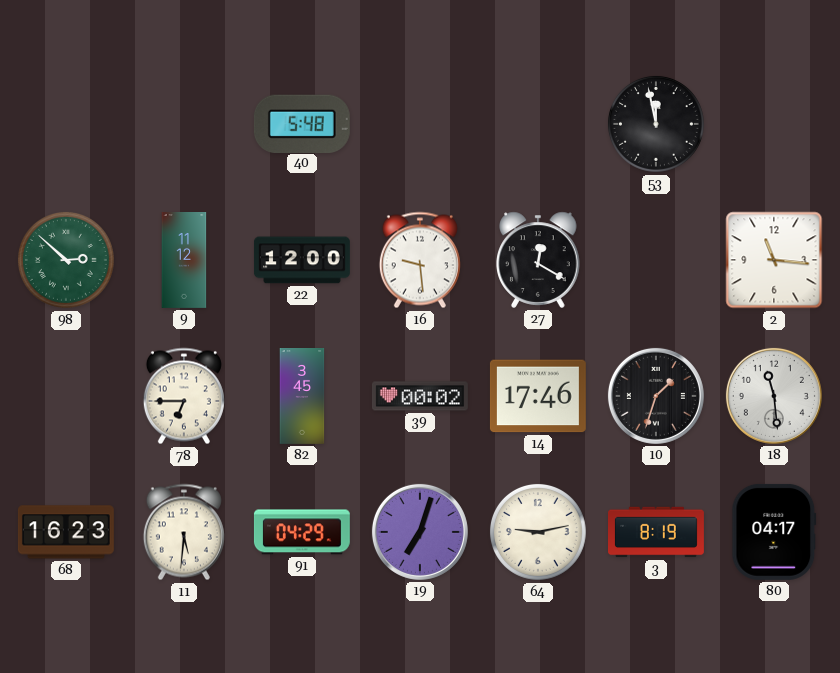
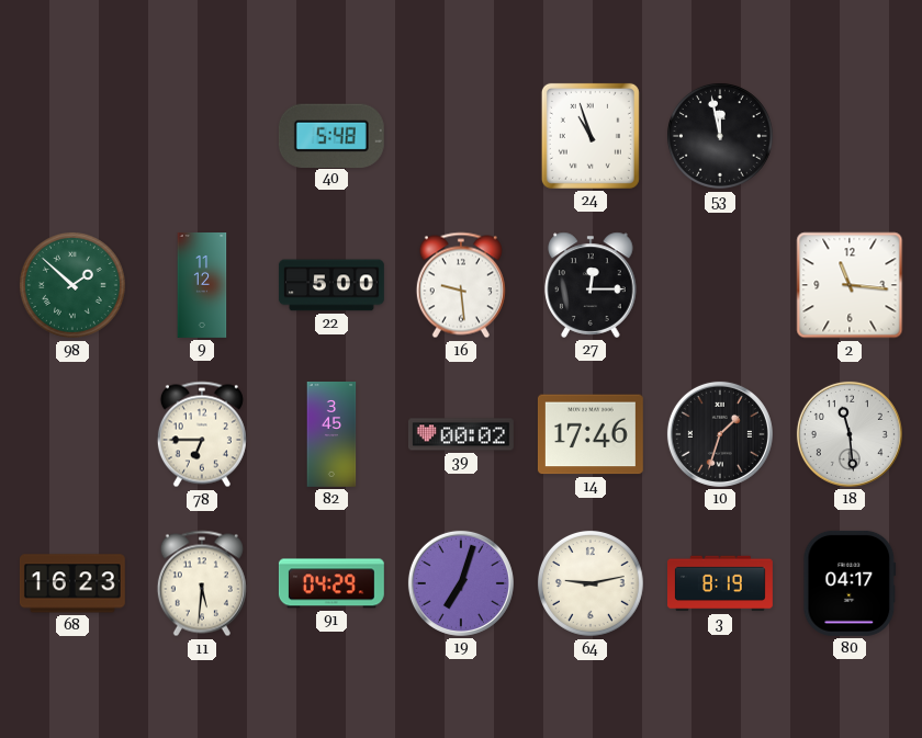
24: none -> 10:57
98: 2:52 -> 1:52
22: 12:00 -> 5:00
27: 12:20 -> 12:15
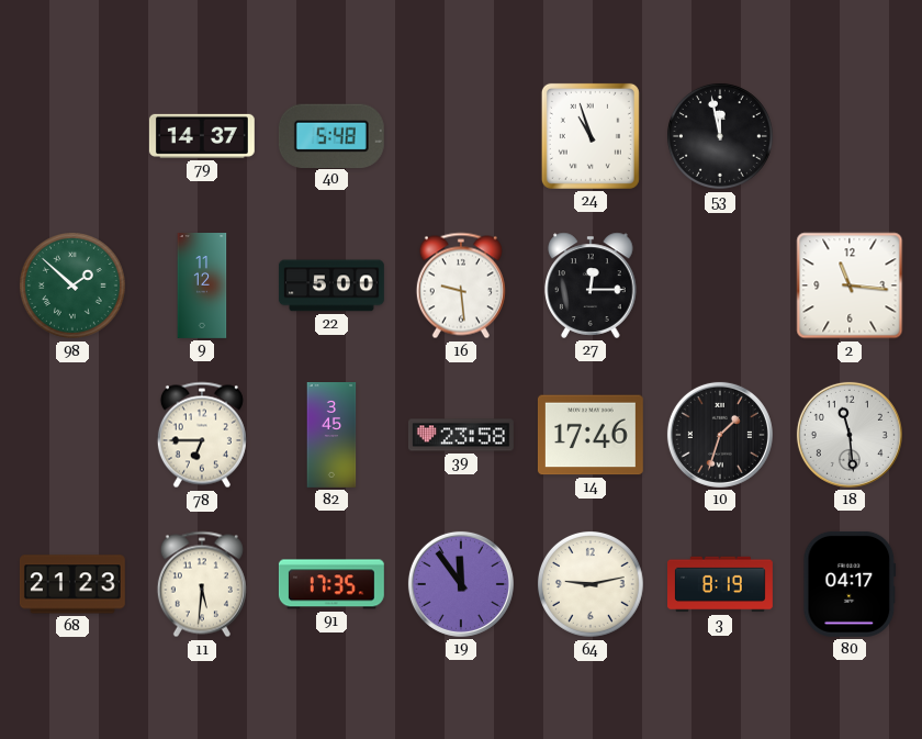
79: none -> 14:37
39: 00:02 -> 23:58
68: 16:23 -> 21:23
91: 04:29 -> 17:35
19: 7:03 -> 11:54
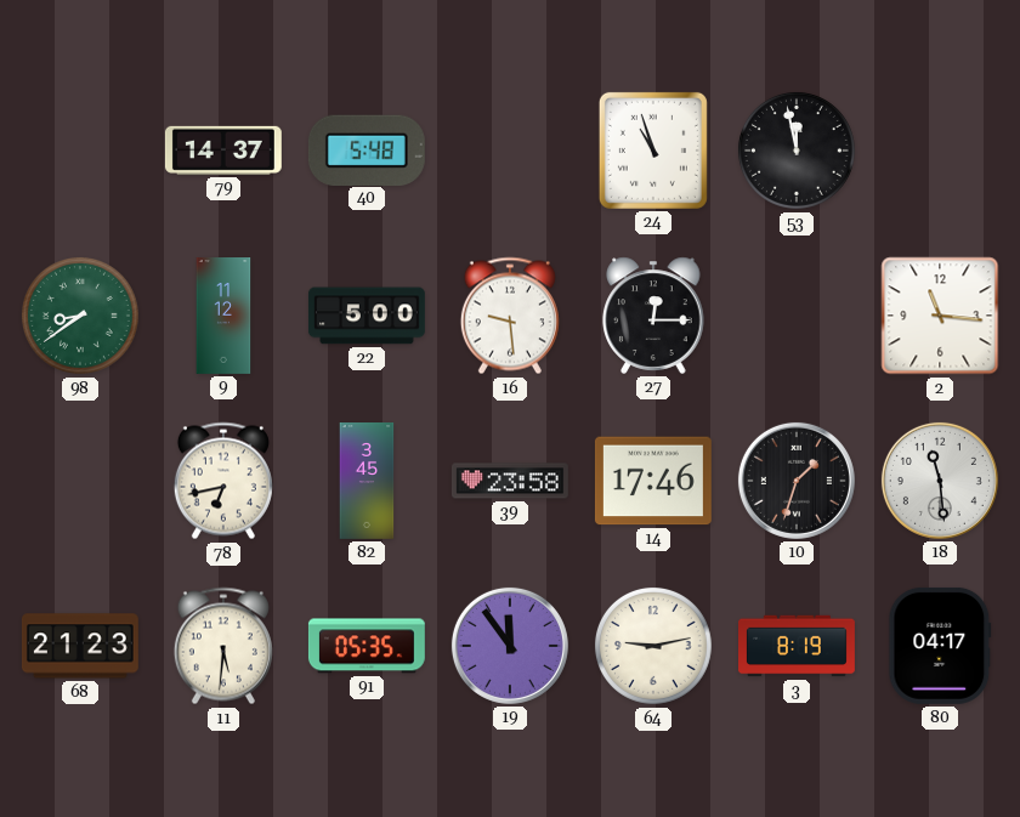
98: 1:52 -> 8:39
78: 6:45 -> 6:43
91: 17:35 -> 05:35
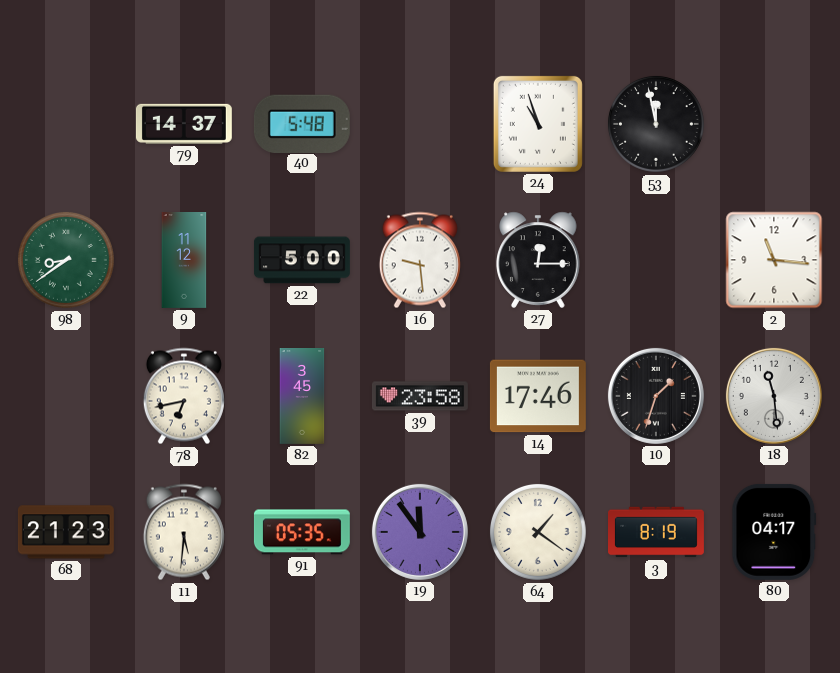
64: 9:13 -> 1:21
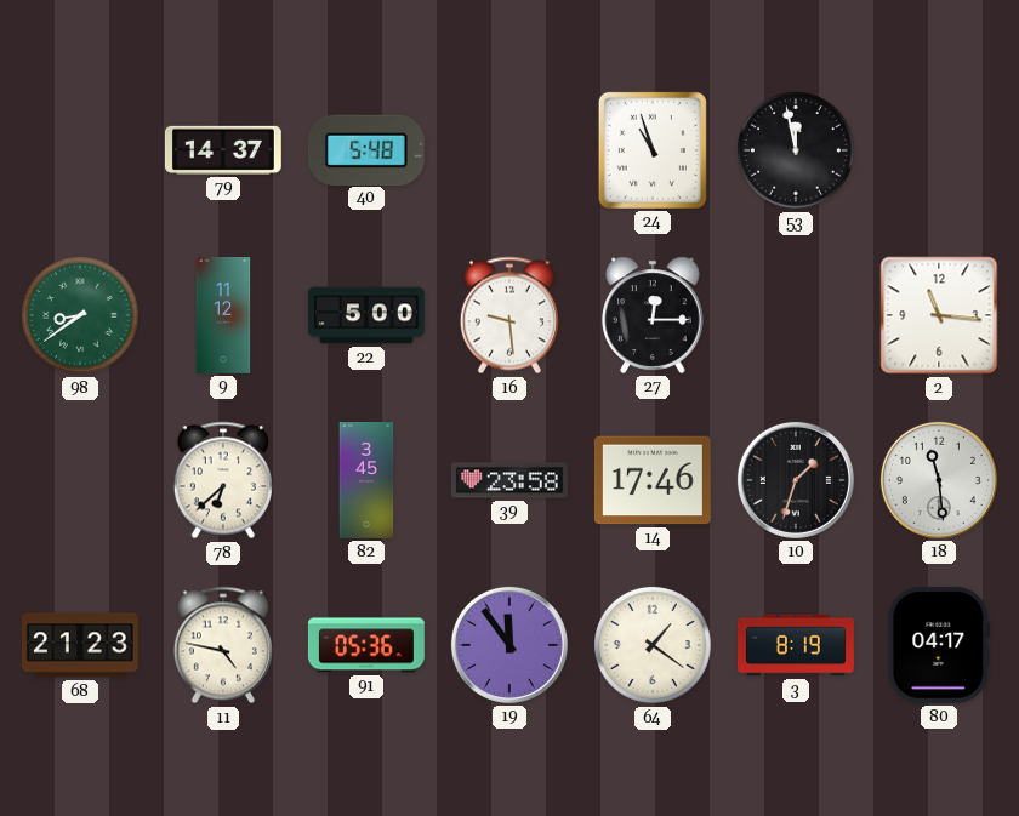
78: 6:43 -> 6:38
11: 5:31 -> 4:47
91: 05:35 -> 05:36
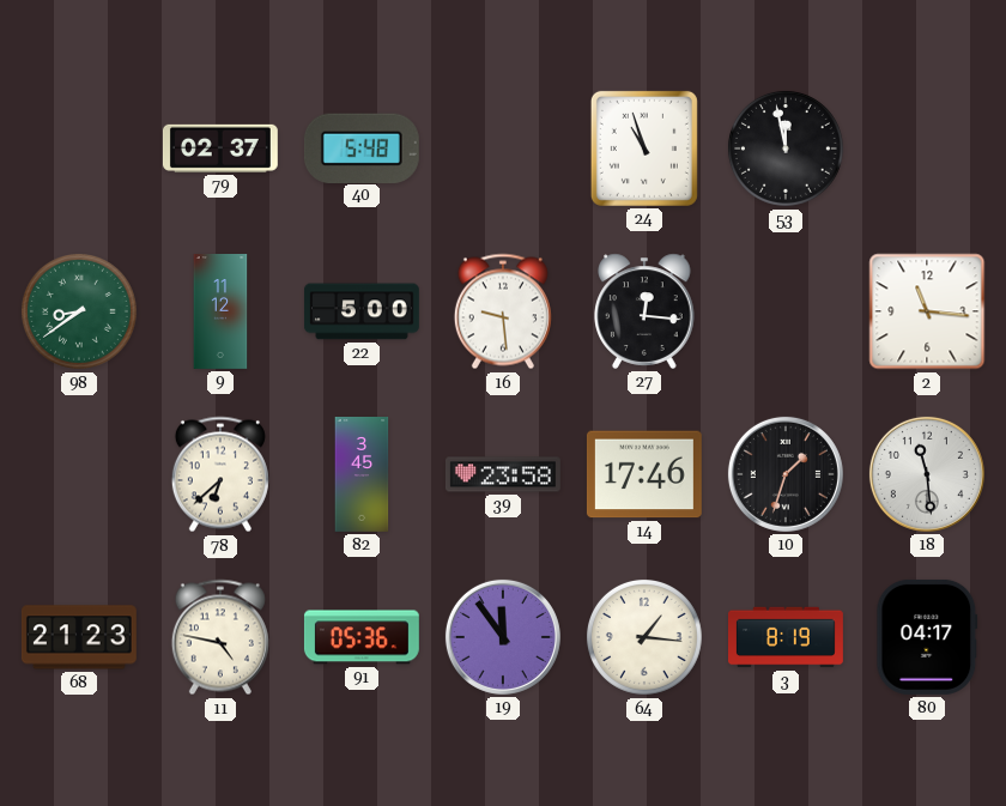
79: 14:37 -> 02:37
27: 12:15 -> 12:16
64: 1:21 -> 1:16
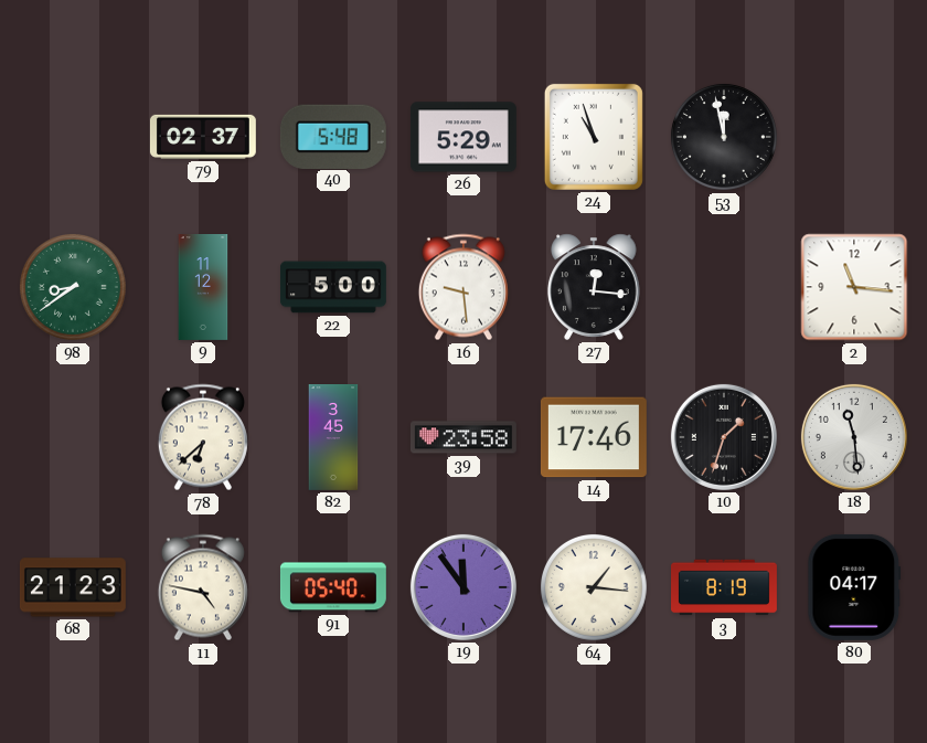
26: none -> 5:29
91: 05:36 -> 05:40
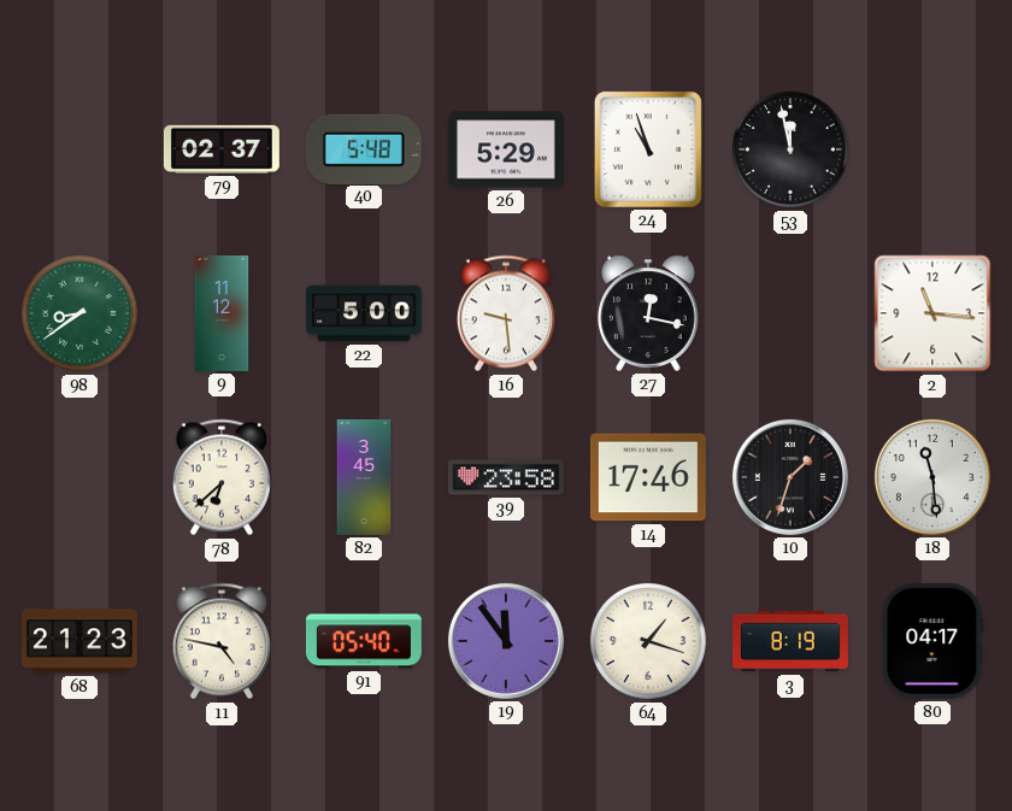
27: 12:16 -> 12:17
64: 1:16 -> 1:18
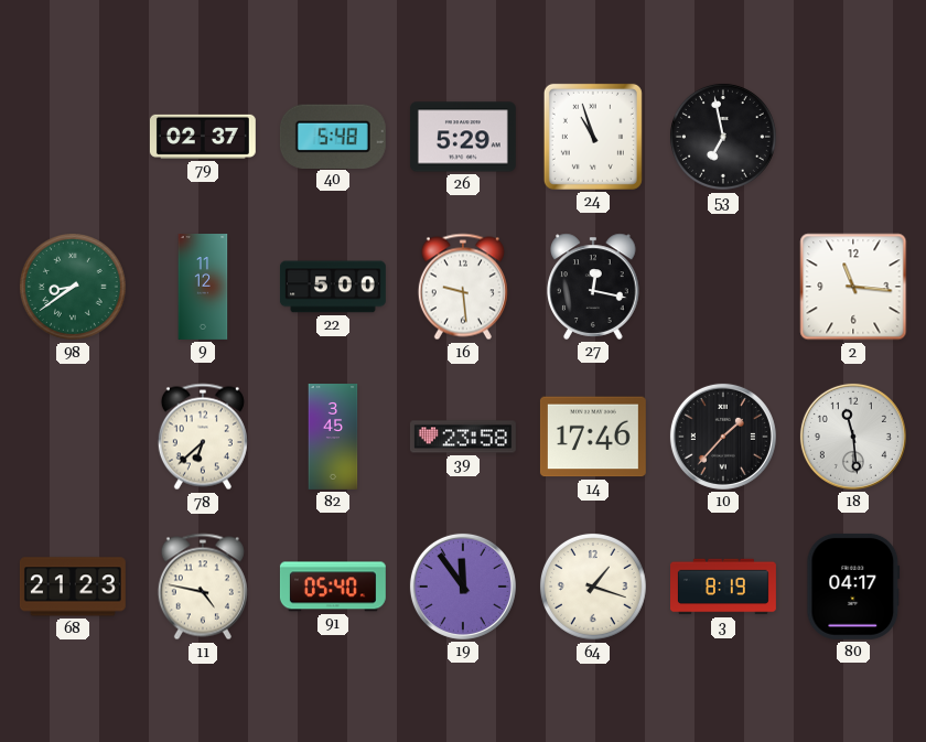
53: 11:58 -> 6:58
10: 1:33 -> 1:37
